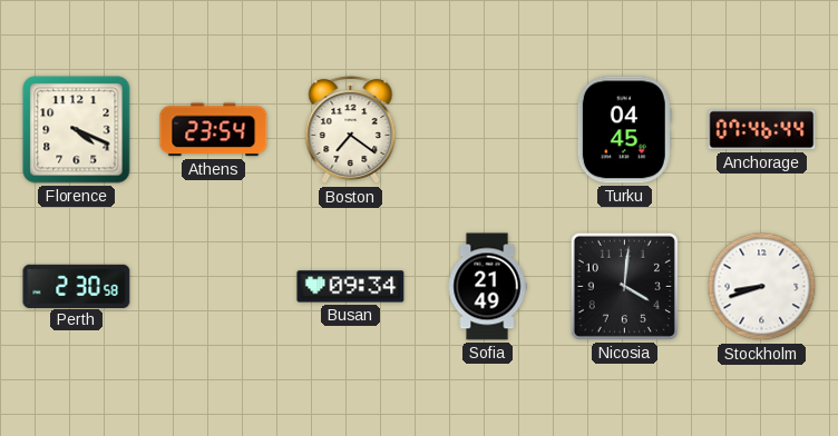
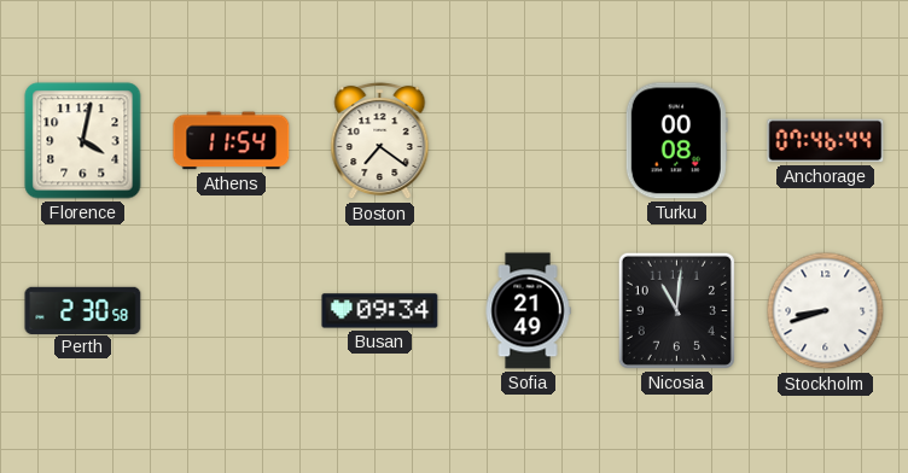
Florence: 4:19 -> 4:02
Athens: 23:54 -> 11:54
Turku: 04:45 -> 00:08
Nicosia: 4:01 -> 11:01
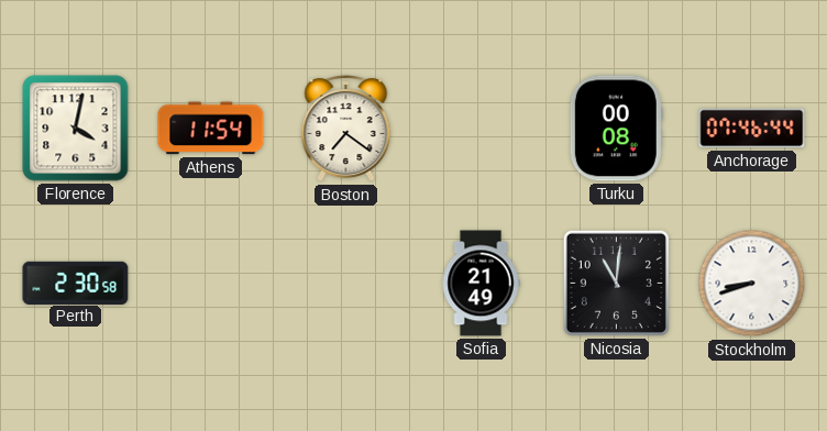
Busan: 09:34 -> none
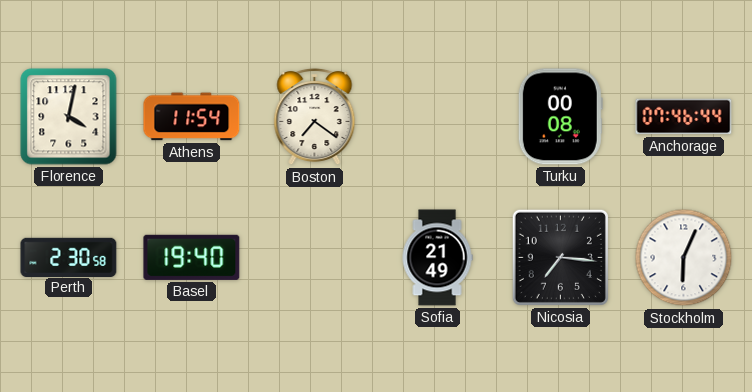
Basel: none -> 19:40
Nicosia: 11:01 -> 7:16
Stockholm: 8:42 -> 6:04
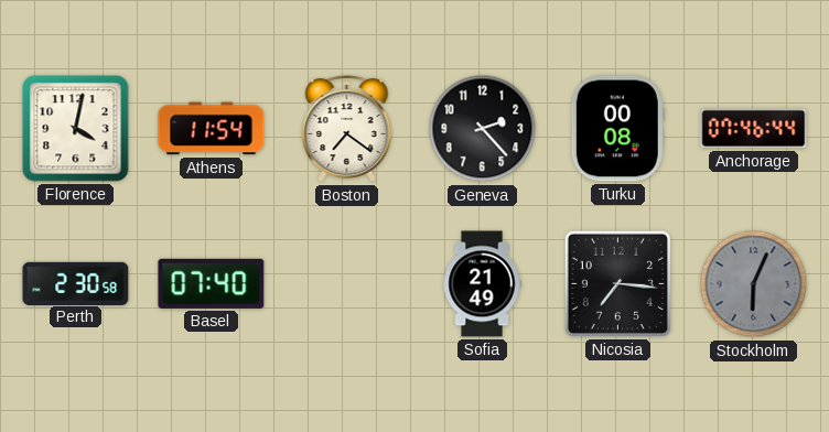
Geneva: none -> 2:23
Basel: 19:40 -> 07:40
Stockholm dial: white -> grey
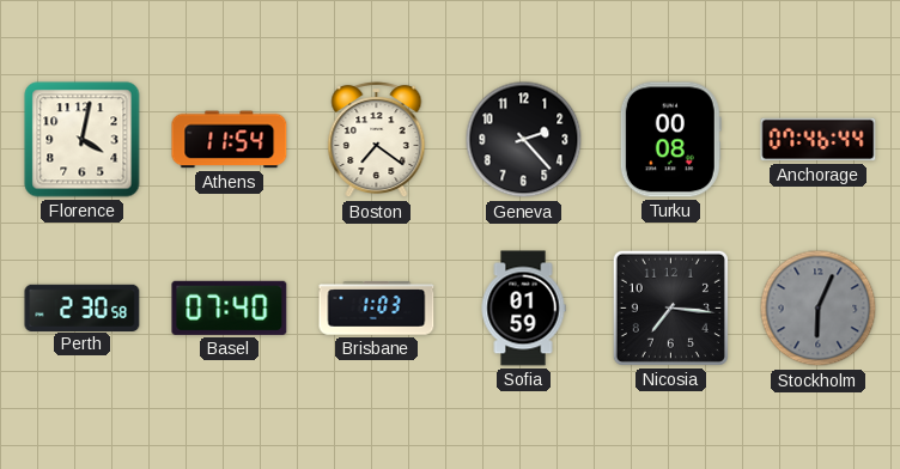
Brisbane: none -> 1:03
Sofia: 21:49 -> 01:59
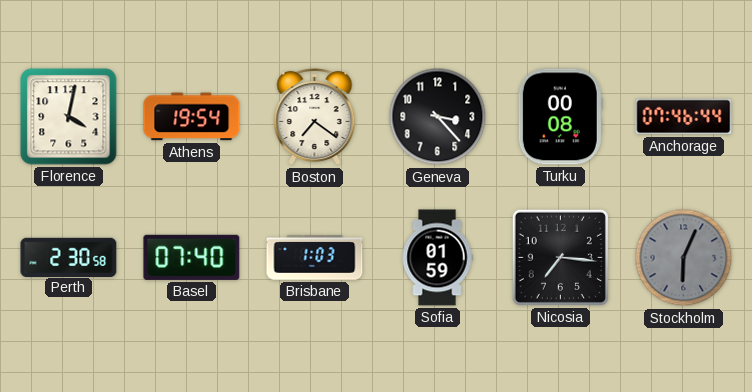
Athens: 11:54 -> 19:54
Geneva: 2:23 -> 3:23
